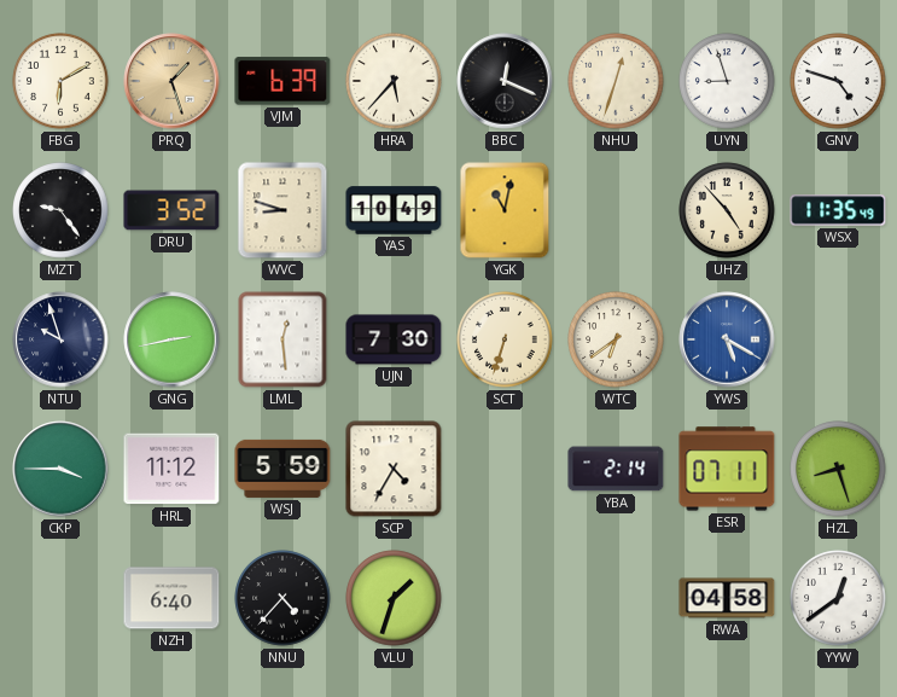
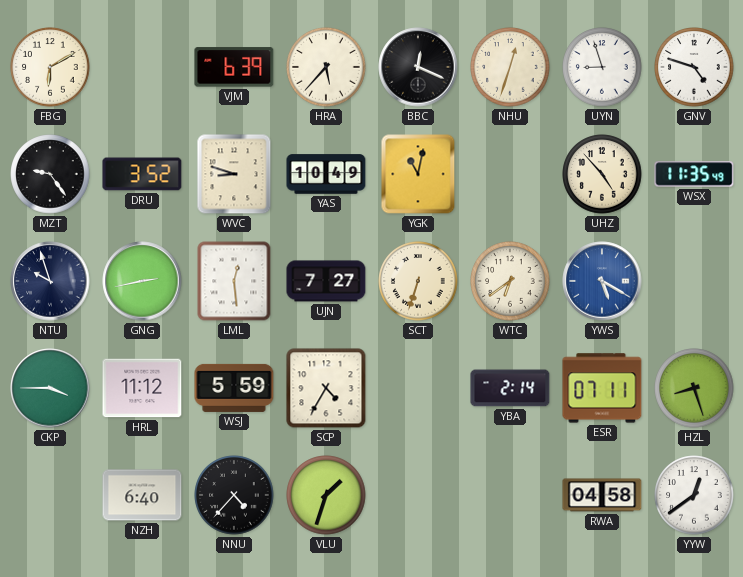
PRQ: 1:27 -> none
UJN: 7:30 -> 7:27
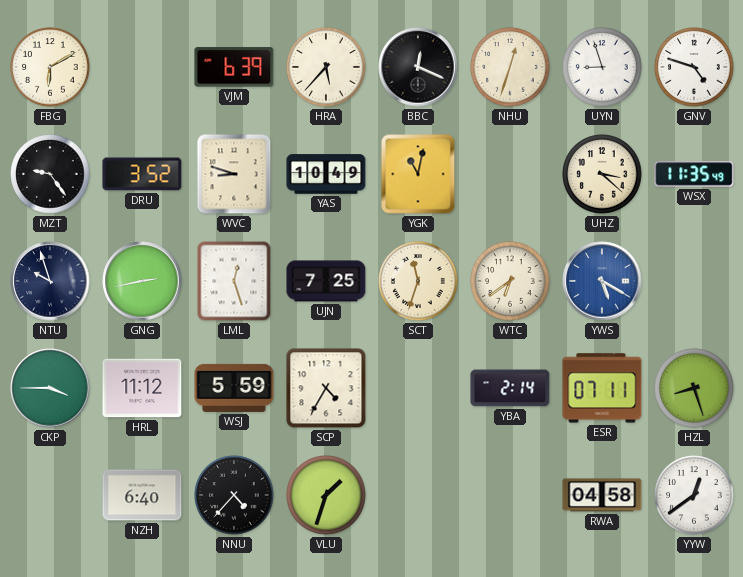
UHZ: 4:53 -> 3:22
LML: 12:29 -> 12:27
UJN: 7:27 -> 7:25
SCT: 6:33 -> 11:33
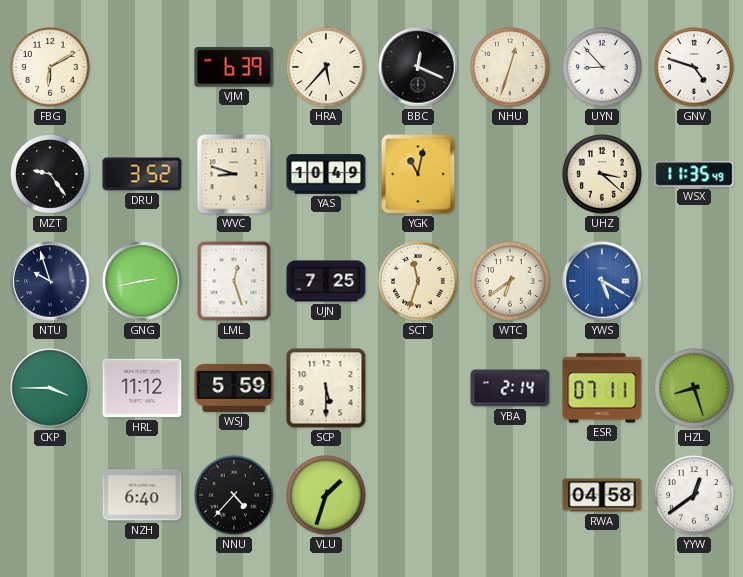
UYN: 8:57 -> 8:53
SCP: 4:35 -> 5:30
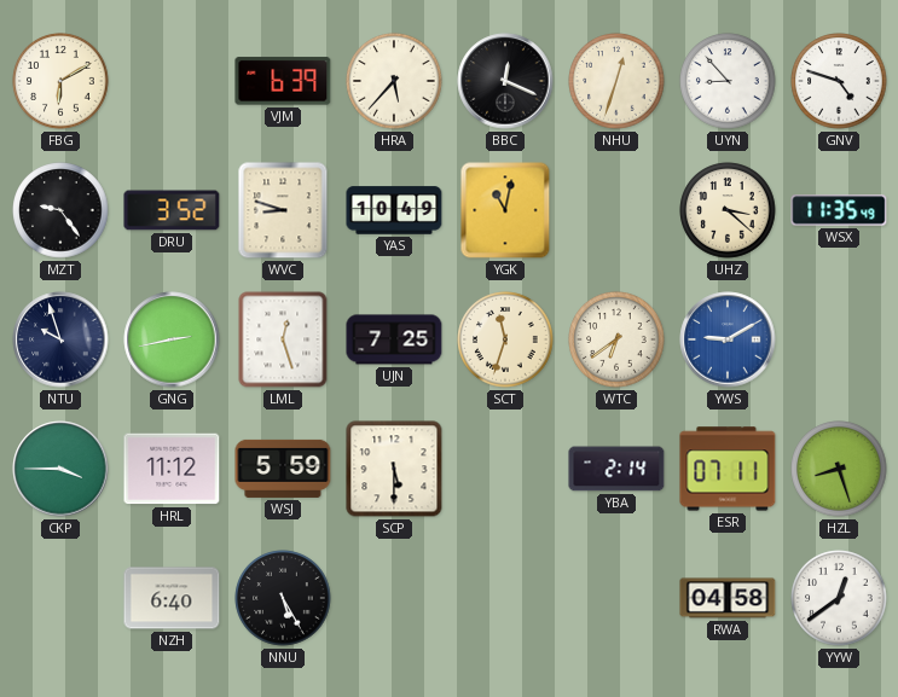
YWS: 5:20 -> 9:10
NNU: 4:37 -> 5:25
VLU: 1:33 -> none
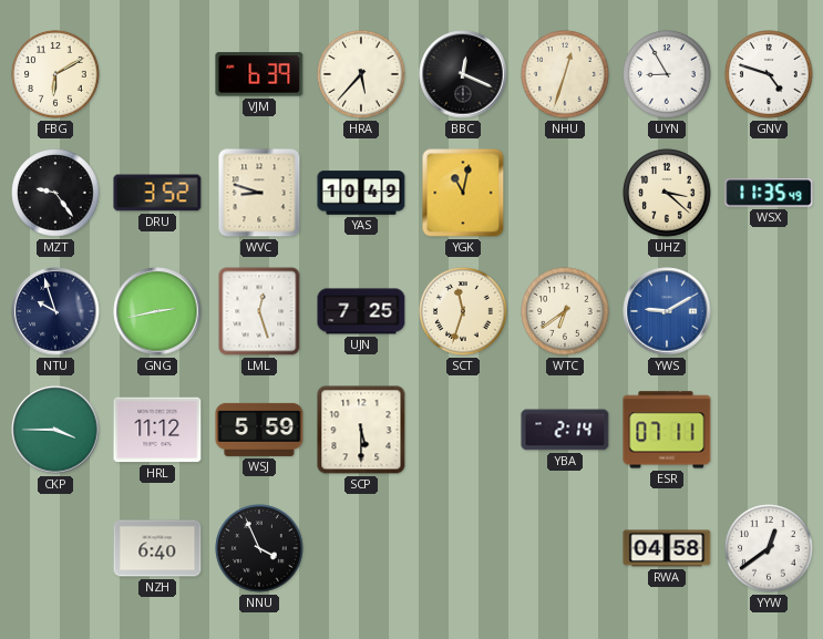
UYN: 8:53 -> 8:55
HZL: 8:27 -> none
NNU: 5:25 -> 3:56
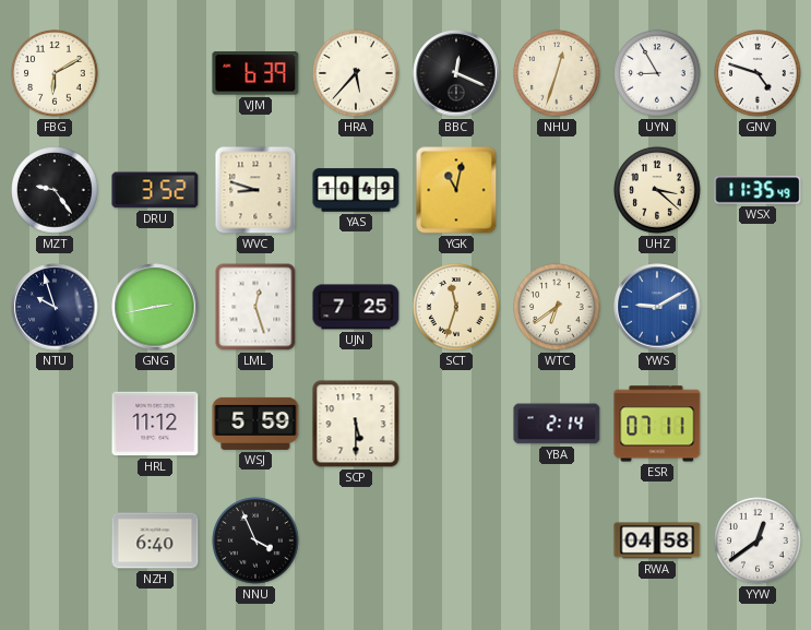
CKP: 3:45 -> none
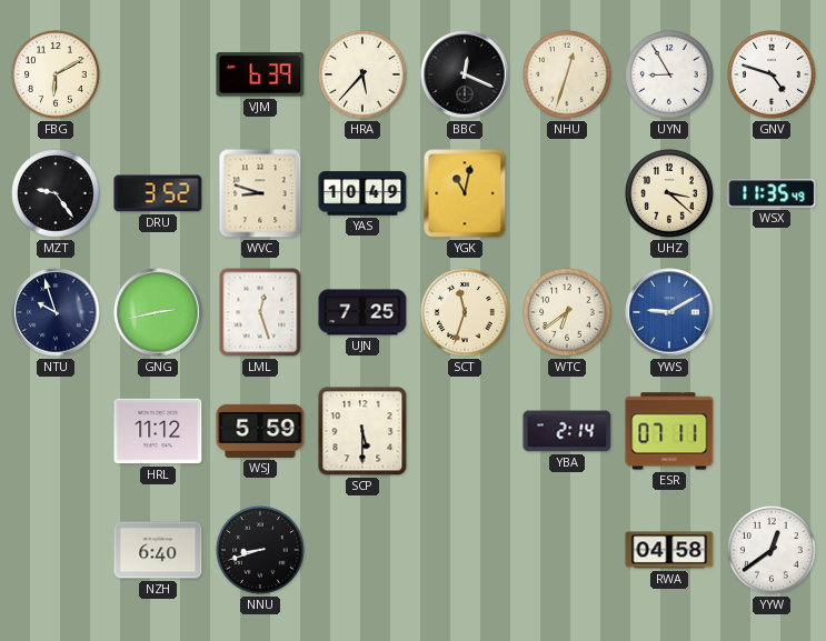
NNU: 3:56 -> 8:42
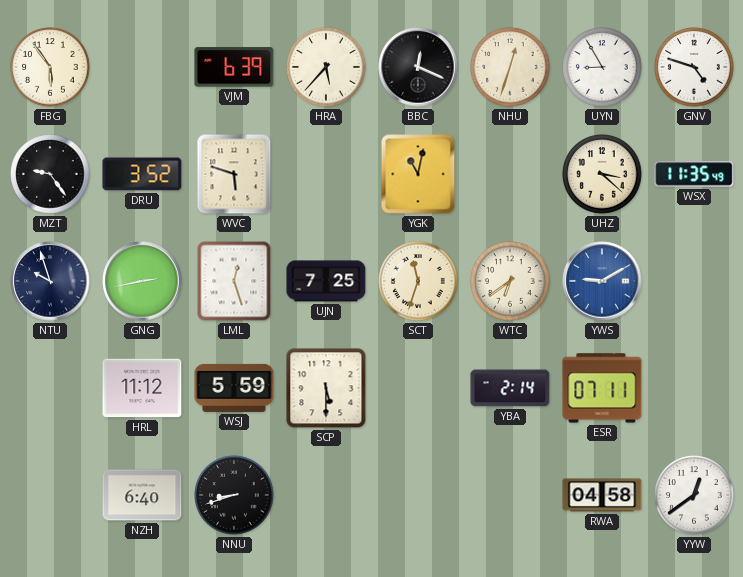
FBG: 6:10 -> 5:54
WVC: 8:48 -> 5:48
YAS: 10:49 -> none
